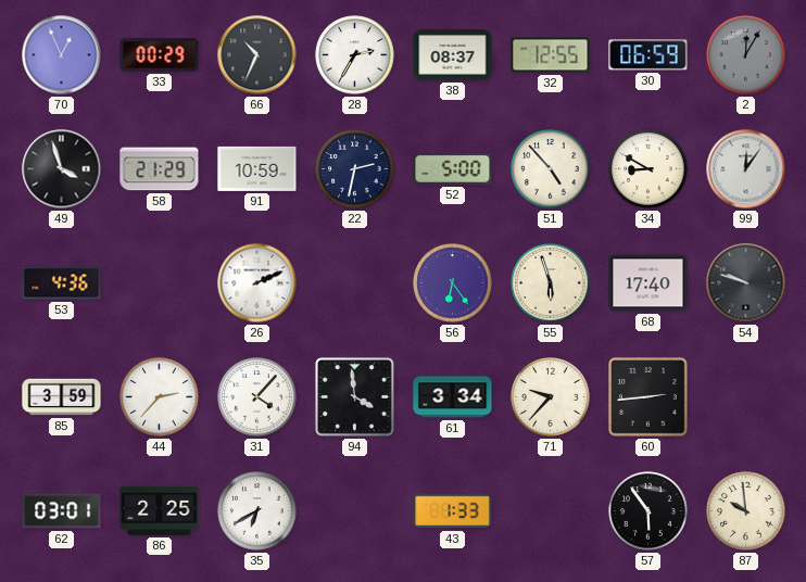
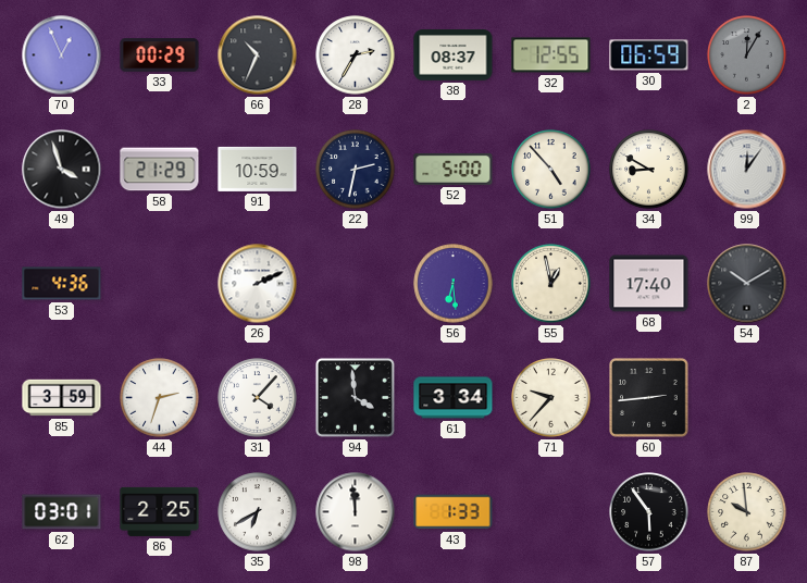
56: 6:24 -> 6:29
55: 5:57 -> 12:58
54: 9:48 -> 10:10
44: 2:37 -> 2:33
98: none -> 11:59
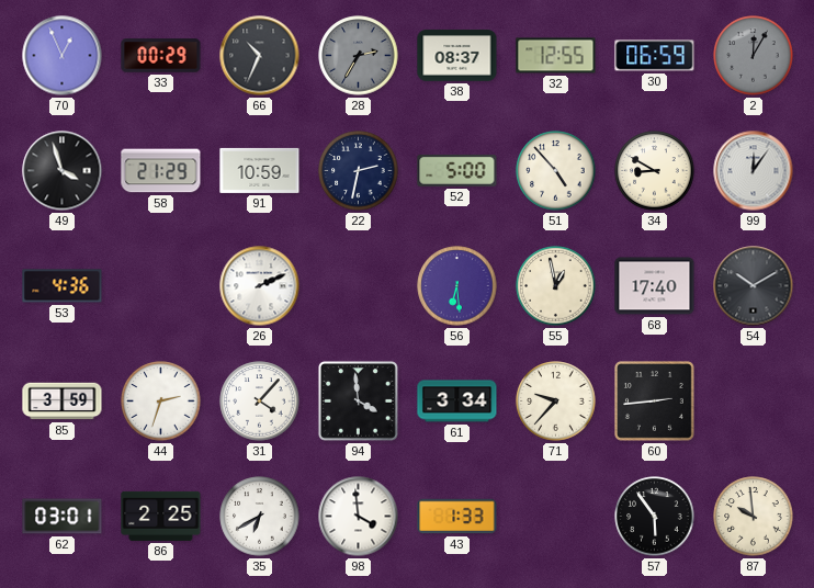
28 dial: white -> grey
98: 11:59 -> 3:59
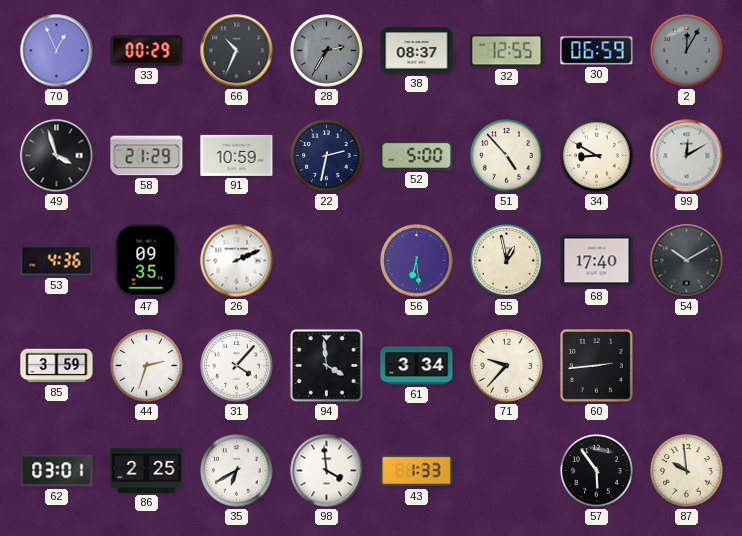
99: 12:06 -> 12:10
47: none -> 09:35
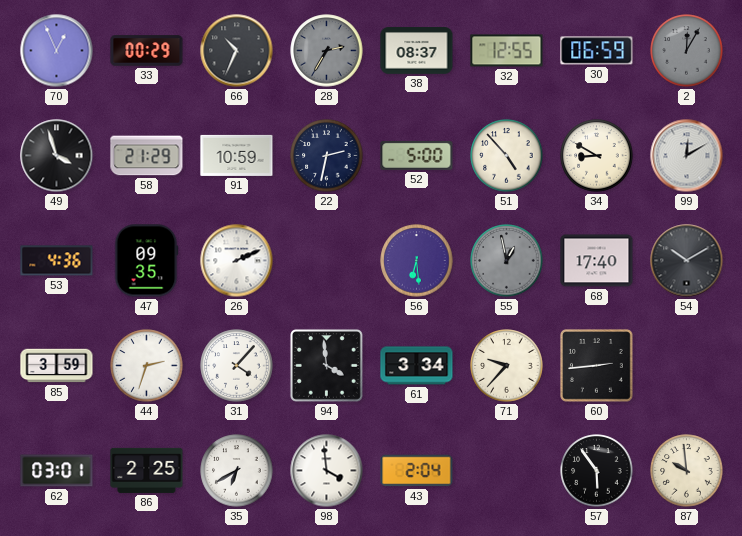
55 dial: cream -> grey
43: 1:33 -> 2:04
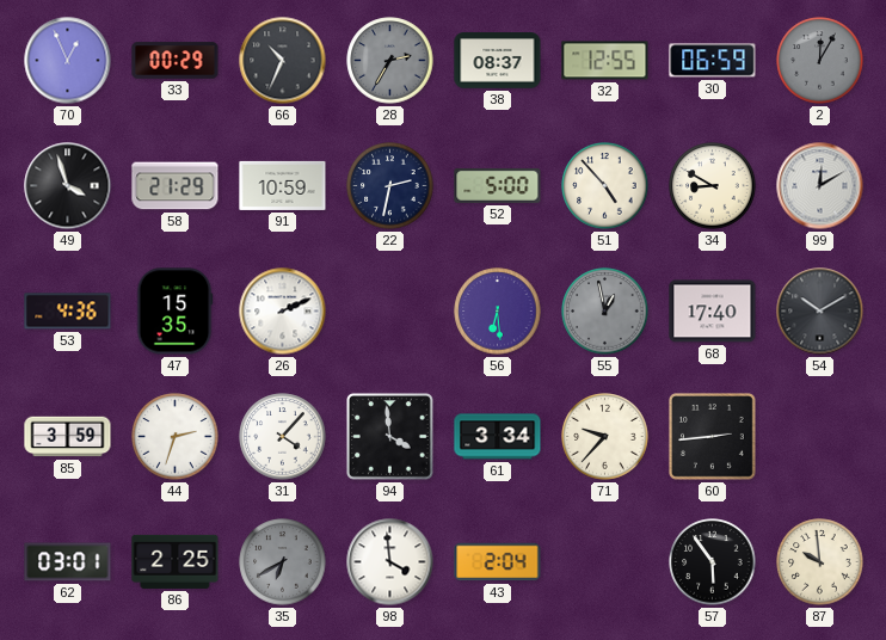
47: 09:35 -> 15:35
35 dial: white -> grey
